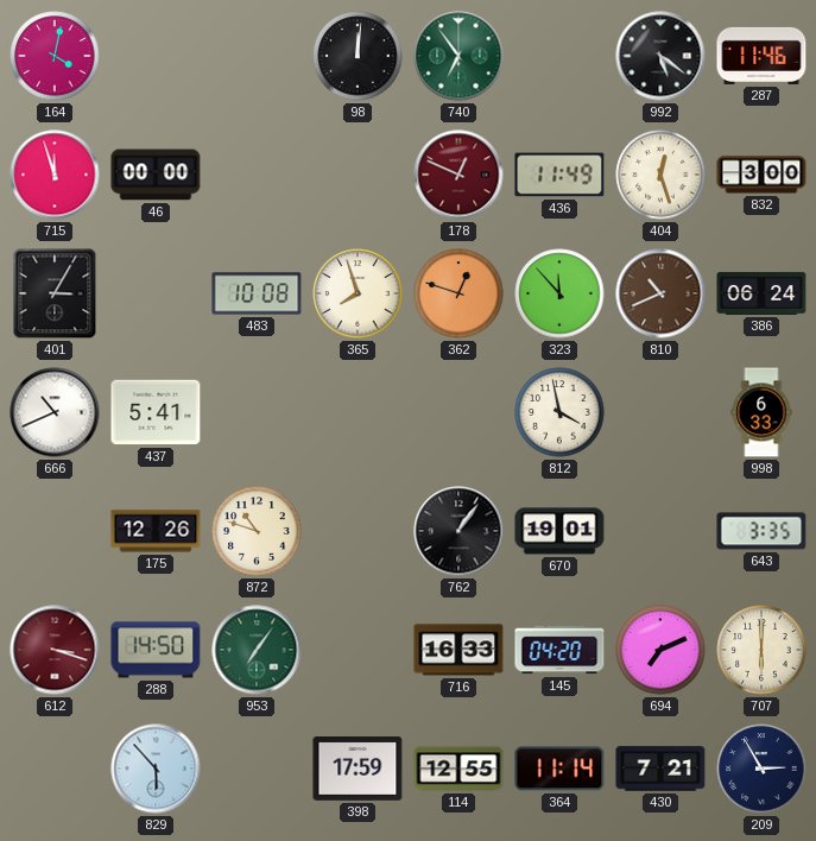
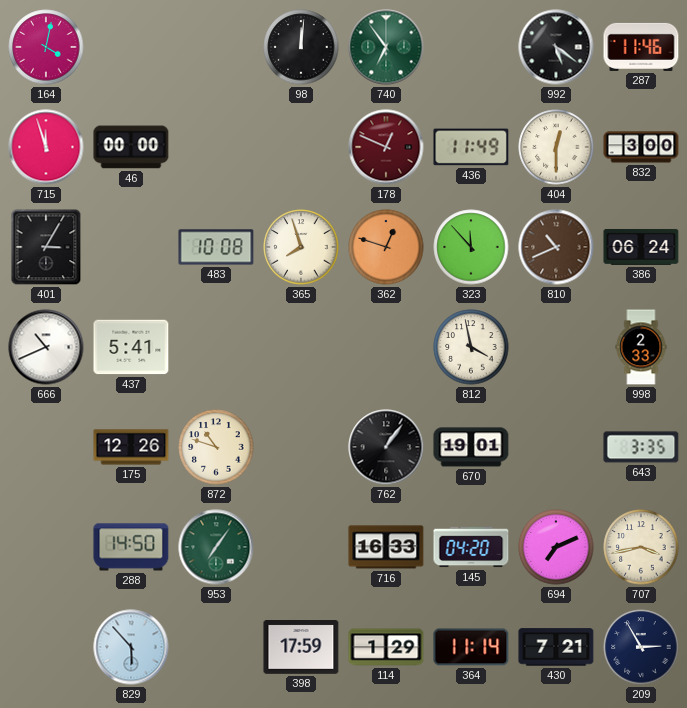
404: 12:27 -> 12:30
998: 6:33 -> 2:33
612: 3:18 -> none
707: 6:00 -> 3:43
114: 12:55 -> 1:29
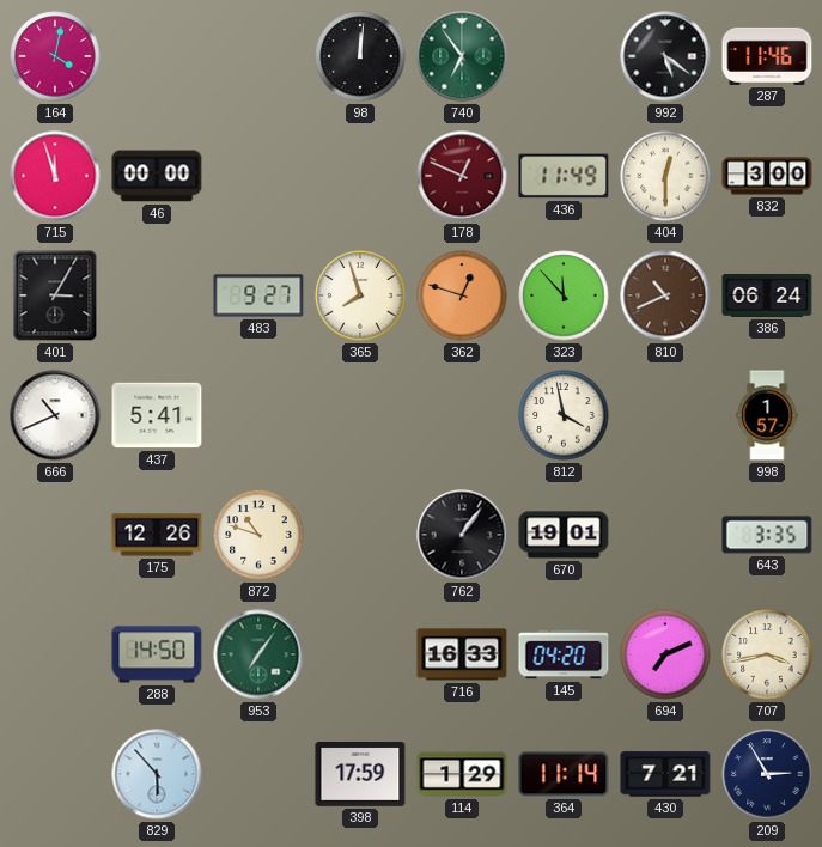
483: 10:08 -> 9:27
998: 2:33 -> 1:57
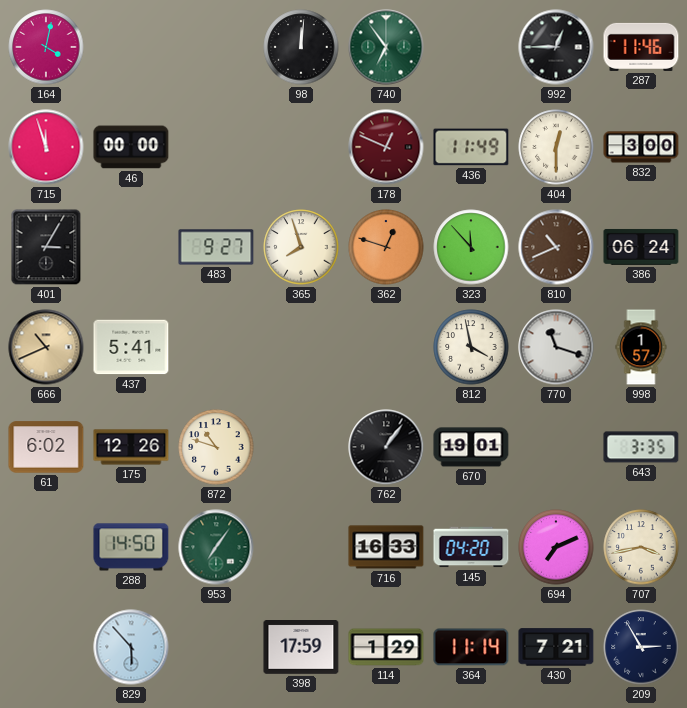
992: 5:21 -> 12:45
666 dial: white -> champagne
770: none -> 11:18
61: none -> 6:02
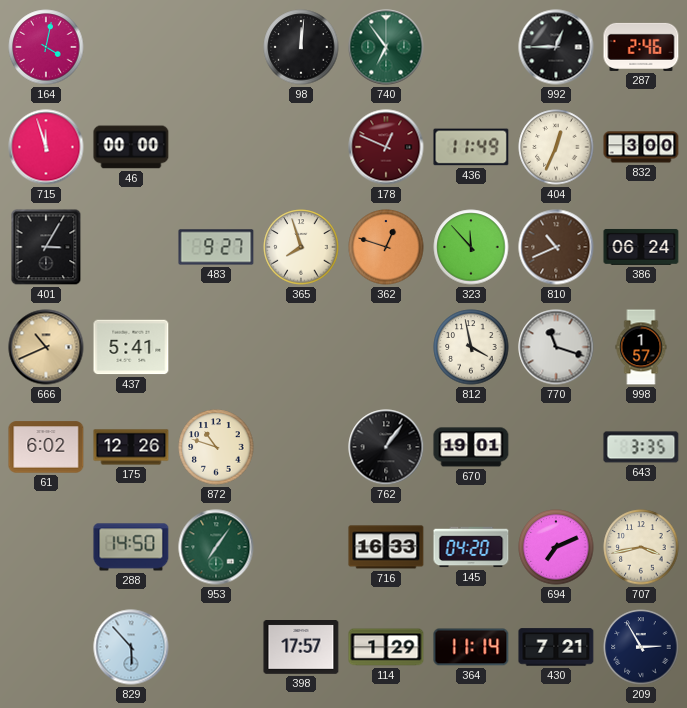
287: 11:46 -> 2:46
404: 12:30 -> 12:34
398: 17:59 -> 17:57
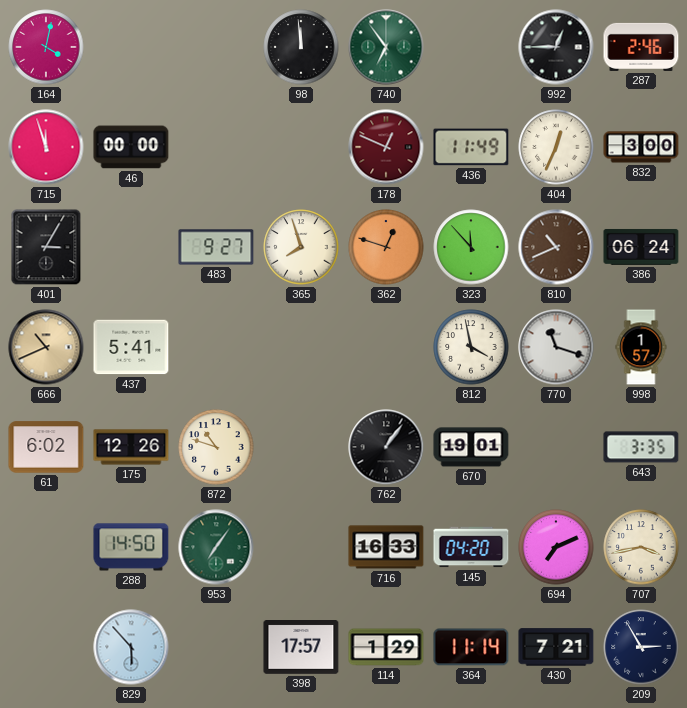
98: 12:01 -> 11:59
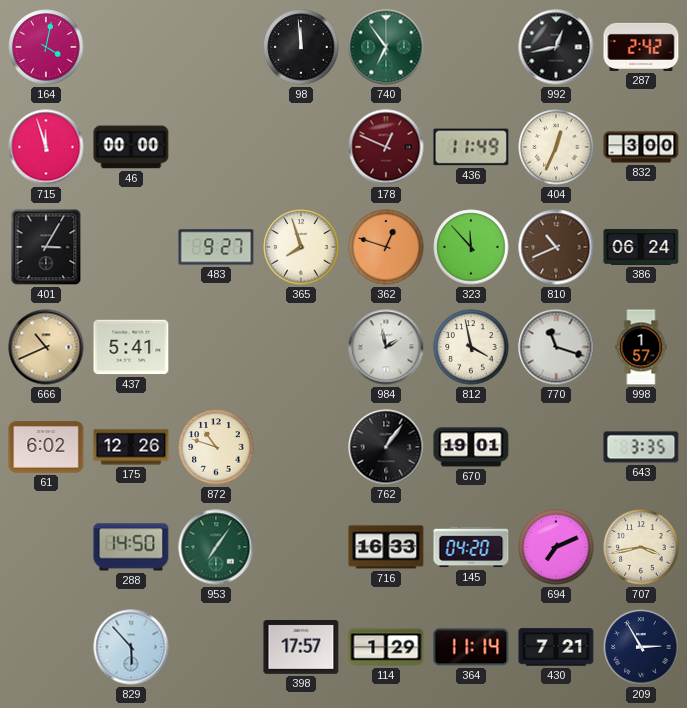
992: 12:45 -> 12:43
287: 2:46 -> 2:42
984: none -> 1:58
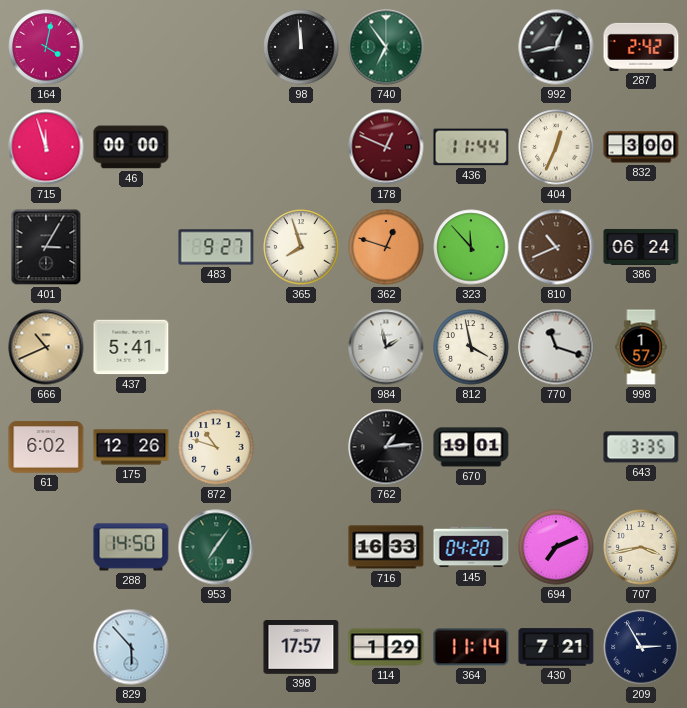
436: 11:49 -> 11:44
762: 1:06 -> 1:14
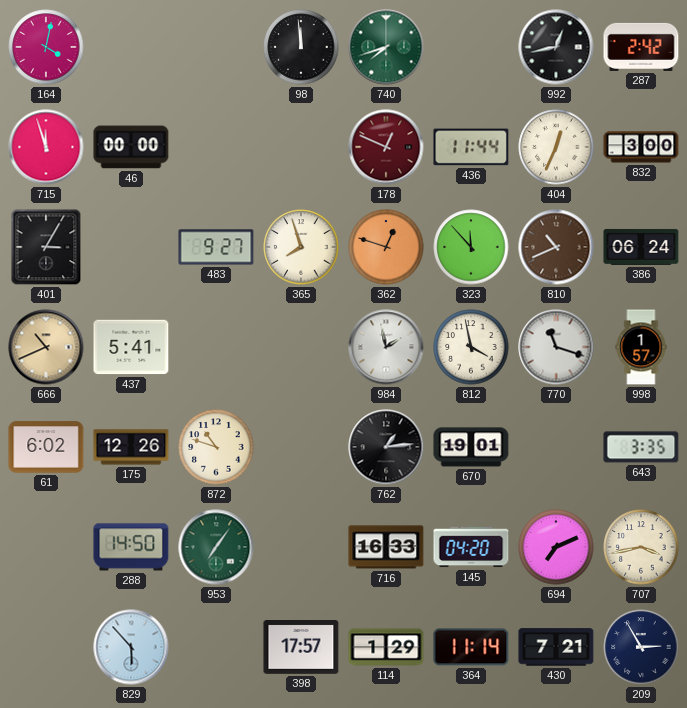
740: 6:54 -> 7:42
